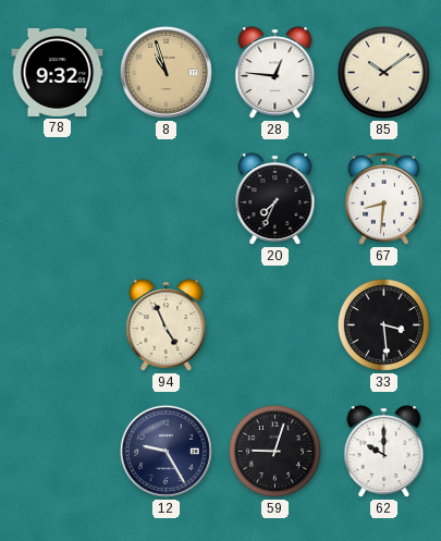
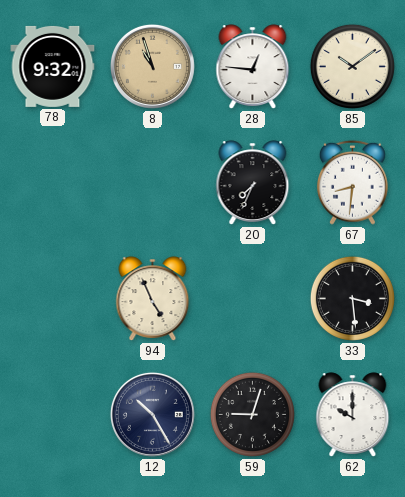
12: 9:25 -> 10:25
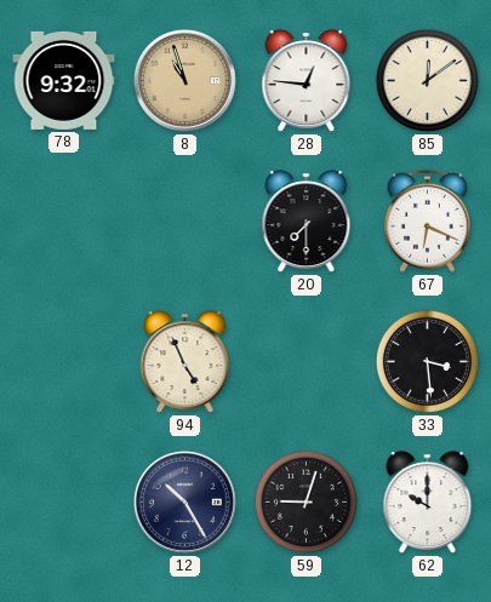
85: 10:09 -> 12:09
20: 7:34 -> 7:30
67: 8:31 -> 6:19
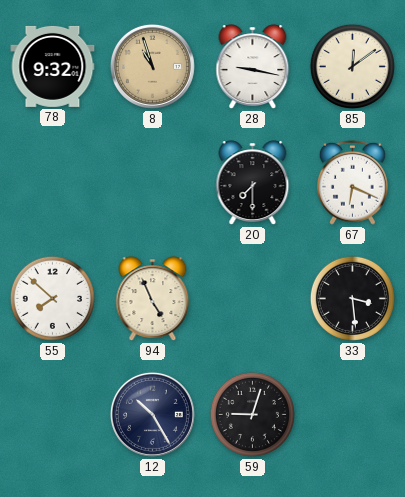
28: 12:46 -> 9:17
55: none -> 7:52
62: 10:00 -> none
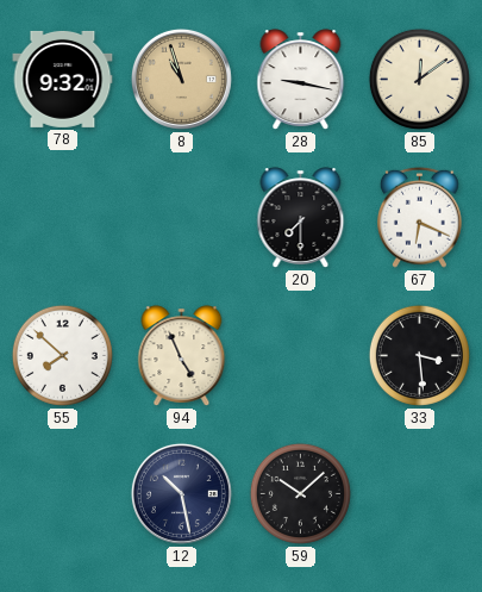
12: 10:25 -> 10:28
59: 9:03 -> 10:08
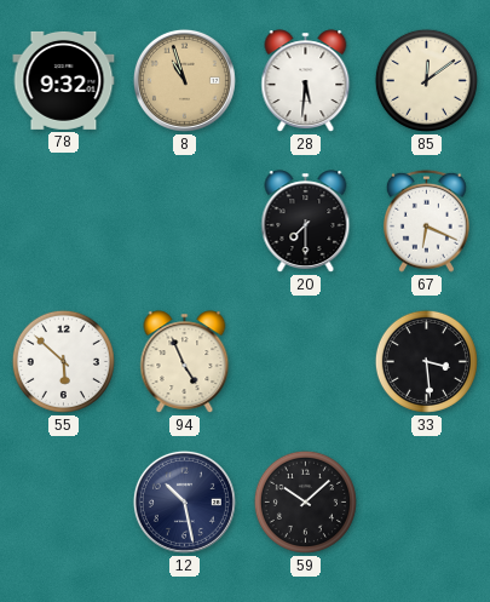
28: 9:17 -> 5:31
55: 7:52 -> 5:52
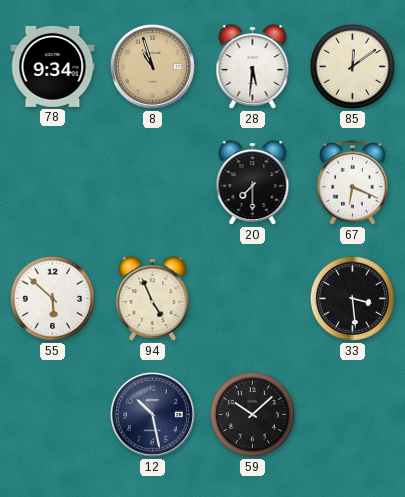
78: 9:32 -> 9:34
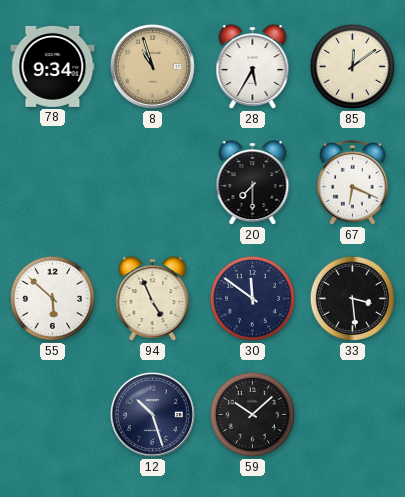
28: 5:31 -> 5:35
30: none -> 11:51
12: 10:28 -> 10:27
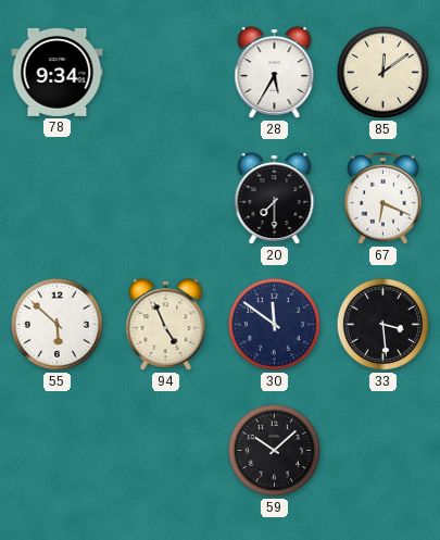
8: 10:57 -> none
12: 10:27 -> none
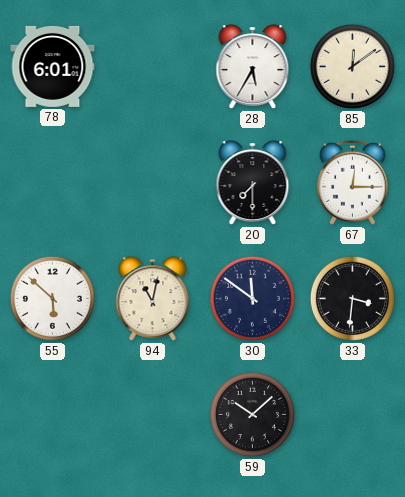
78: 9:34 -> 6:01
67: 6:19 -> 12:15
94: 4:56 -> 11:02
33: 3:29 -> 3:31
